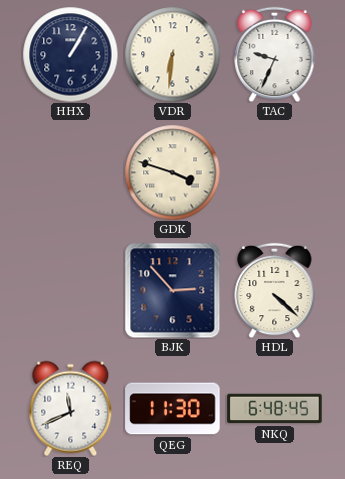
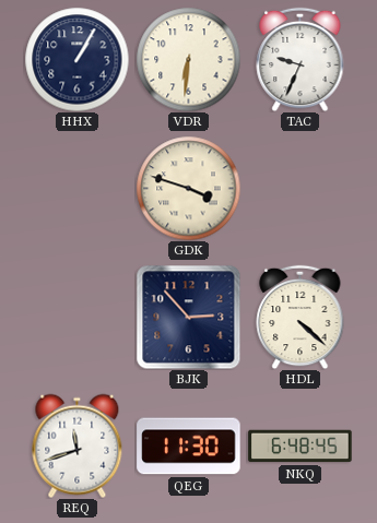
REQ: 11:41 -> 11:42
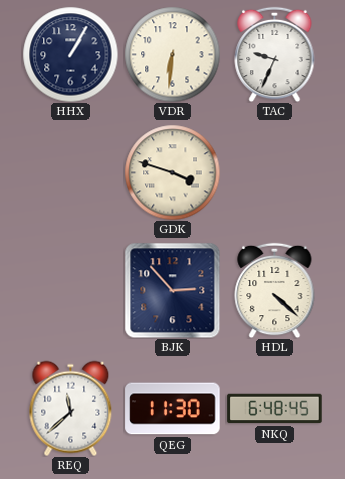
REQ: 11:42 -> 11:38
